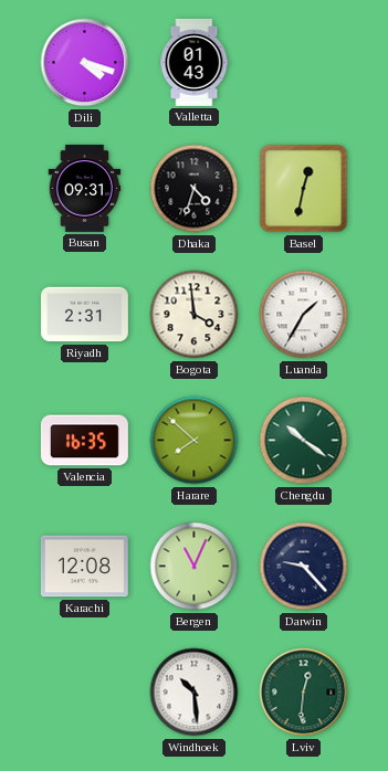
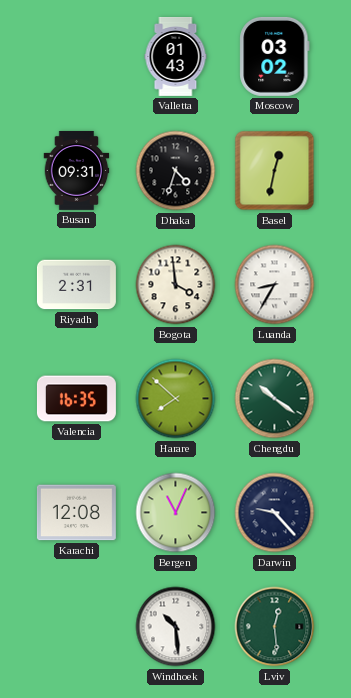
Dili: 4:18 -> none
Moscow: none -> 03:02
Luanda: 1:35 -> 8:35
Lviv: 12:31 -> 12:29
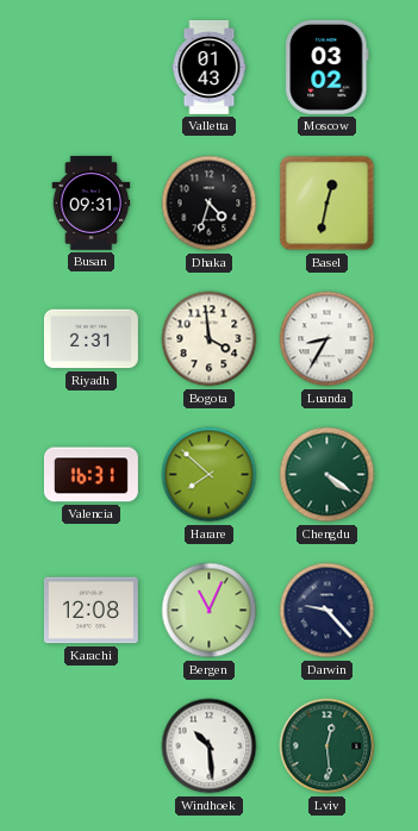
Valencia: 16:35 -> 16:31
Chengdu: 10:21 -> 4:21
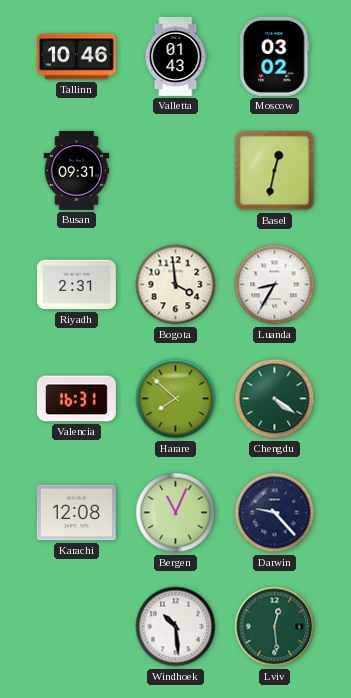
Tallinn: none -> 10:46
Dhaka: 4:33 -> none
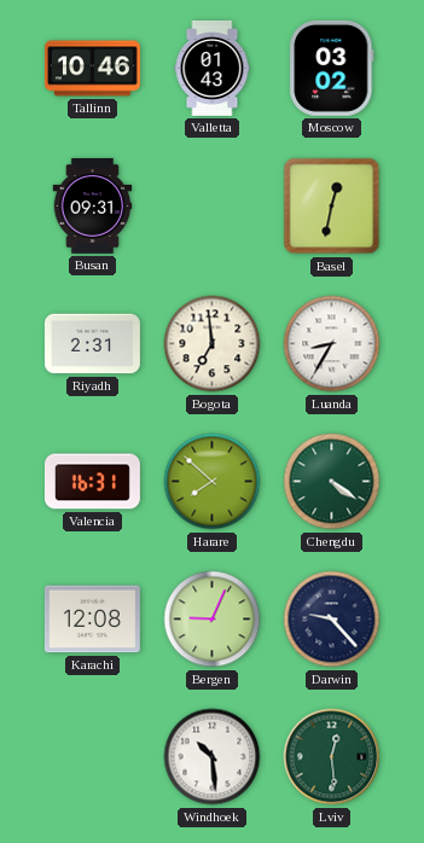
Bogota: 3:59 -> 6:59
Bergen: 11:04 -> 9:04
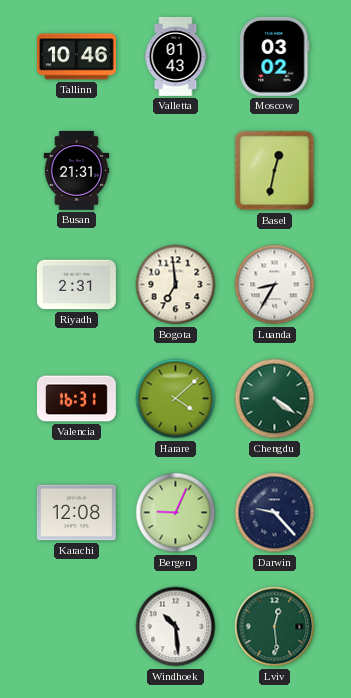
Busan: 09:31 -> 21:31
Harare: 7:52 -> 4:08
